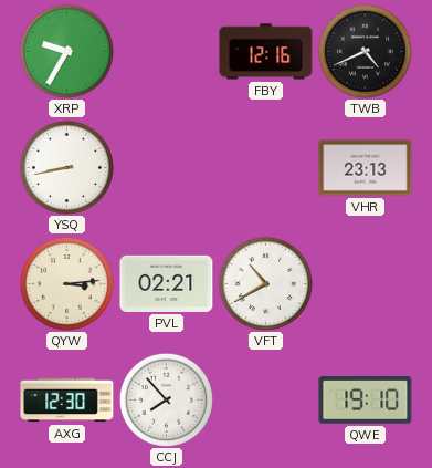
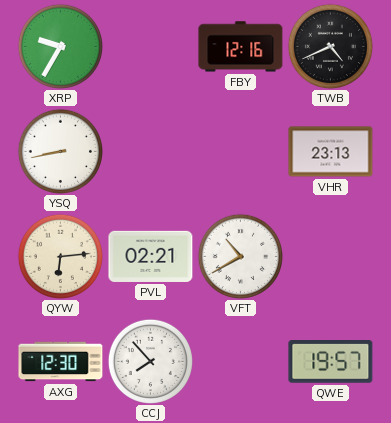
QYW: 3:14 -> 6:14
QWE: 19:10 -> 19:57
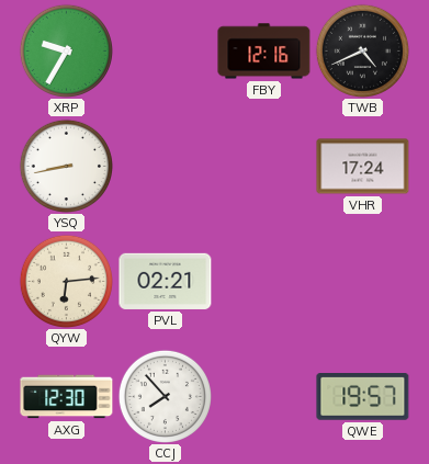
VHR: 23:13 -> 17:24
VFT: 10:40 -> none
